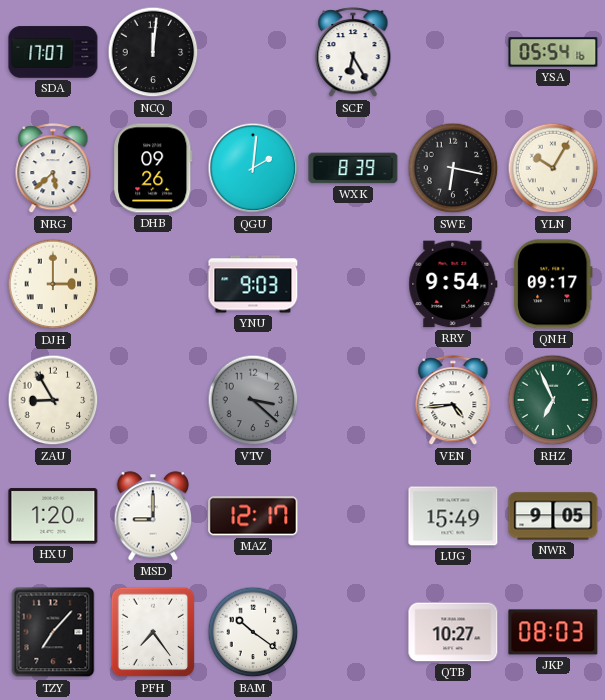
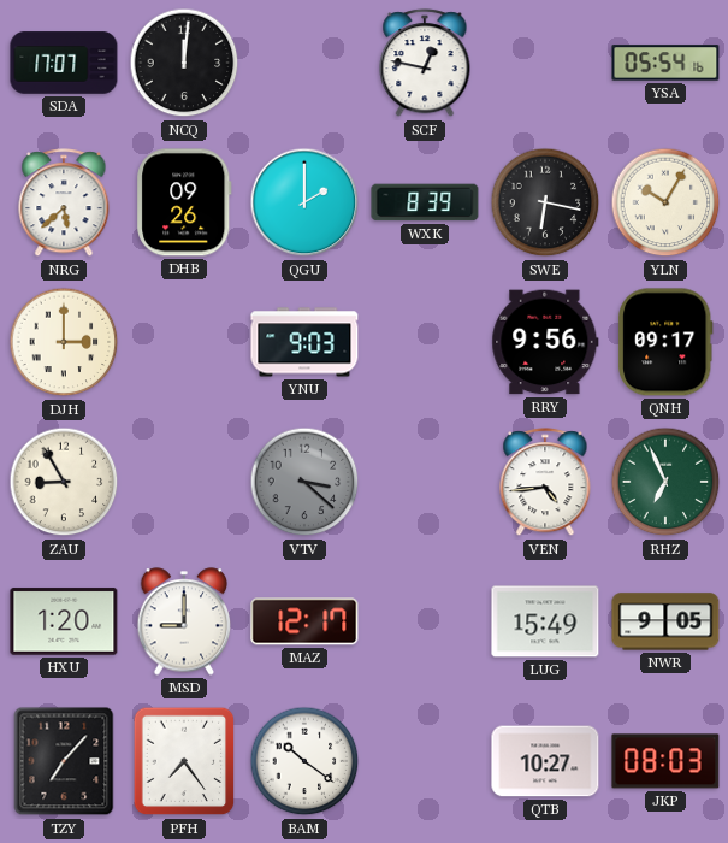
SCF: 6:25 -> 12:47
QGU: 2:01 -> 2:00
RRY: 9:54 -> 9:56
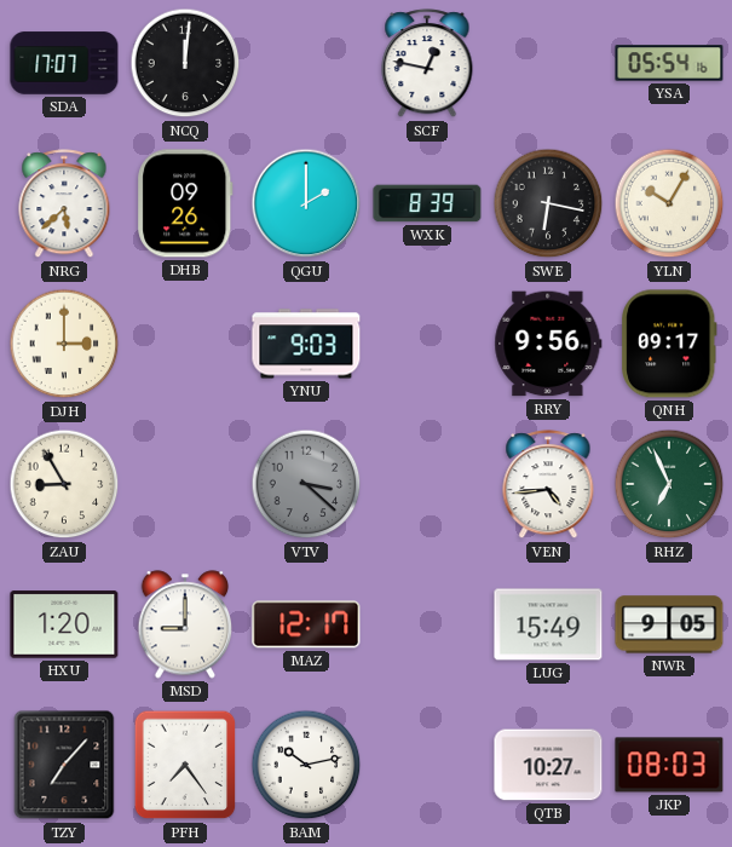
BAM: 10:21 -> 10:13
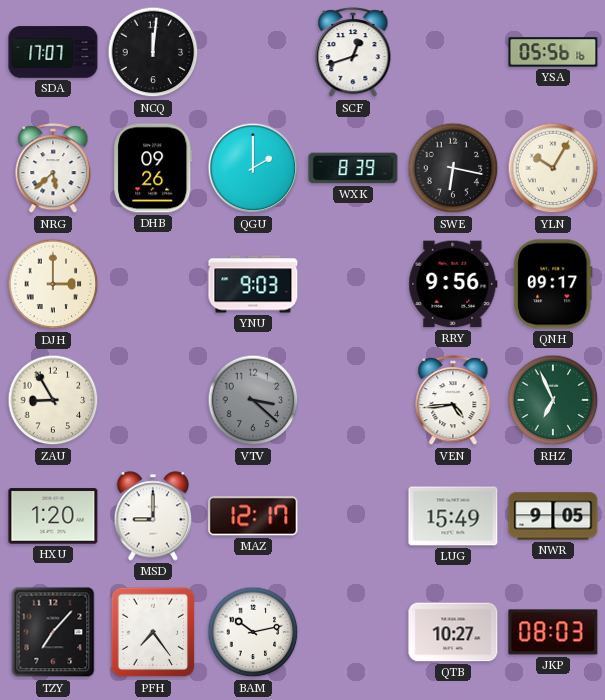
SCF: 12:47 -> 12:42
YSA: 05:54 -> 05:56
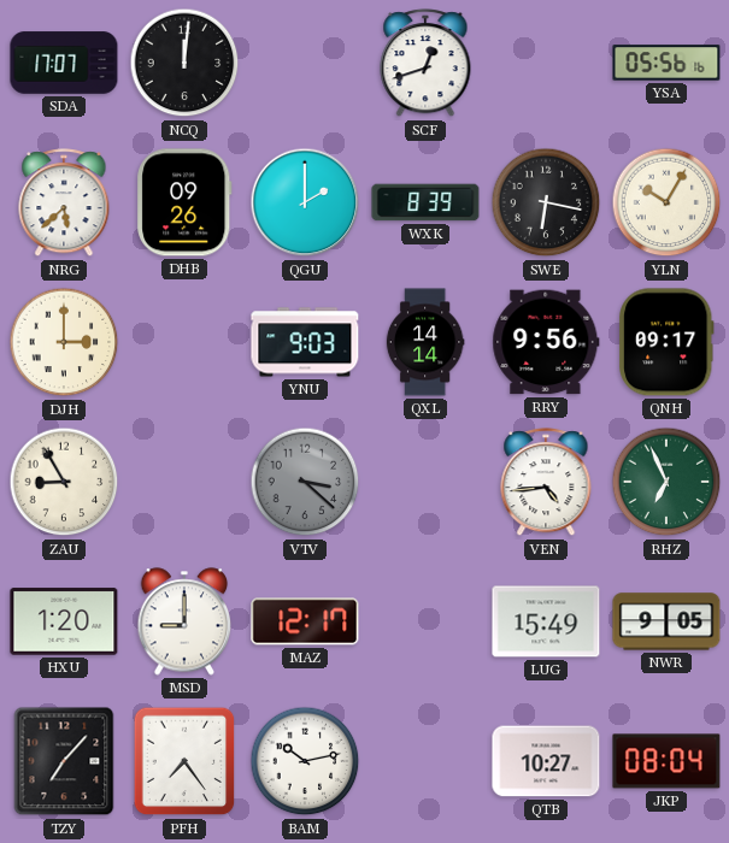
QXL: none -> 14:14
JKP: 08:03 -> 08:04
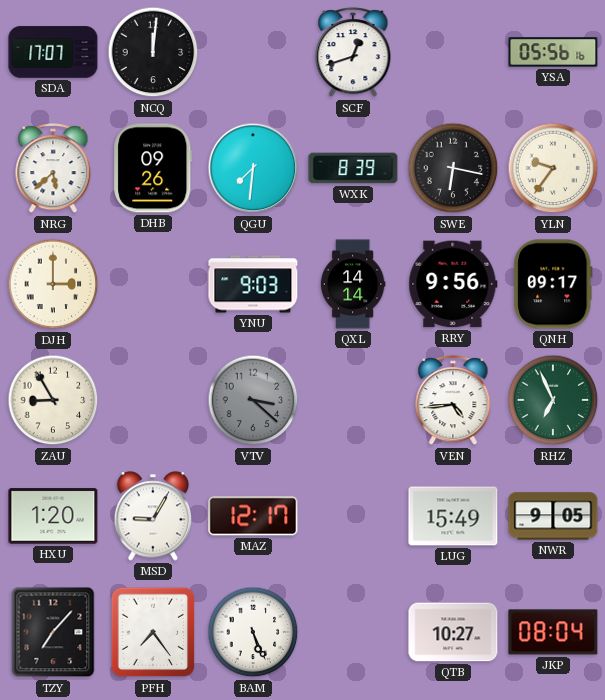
QGU: 2:00 -> 7:31
YLN: 10:05 -> 9:36
MSD: 9:00 -> 9:05
BAM: 10:13 -> 5:26
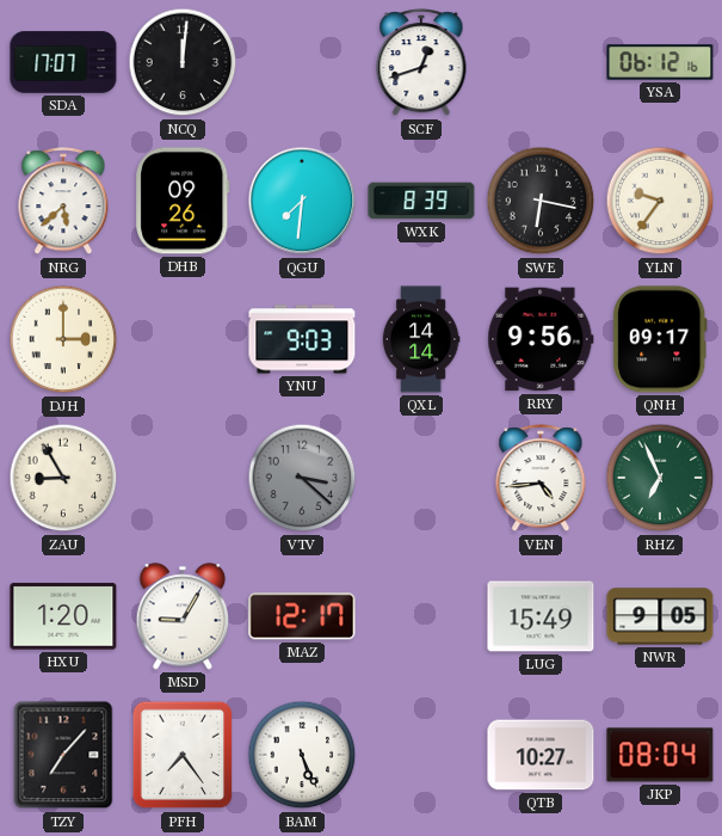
YSA: 05:56 -> 06:12
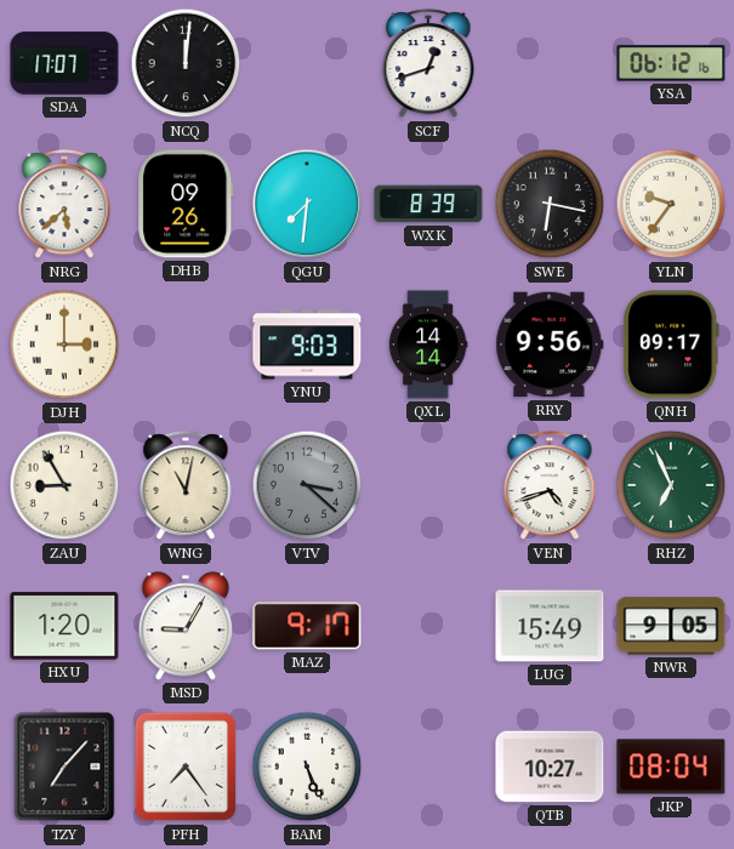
WNG: none -> 11:02
VEN: 4:44 -> 4:42
MAZ: 12:17 -> 9:17
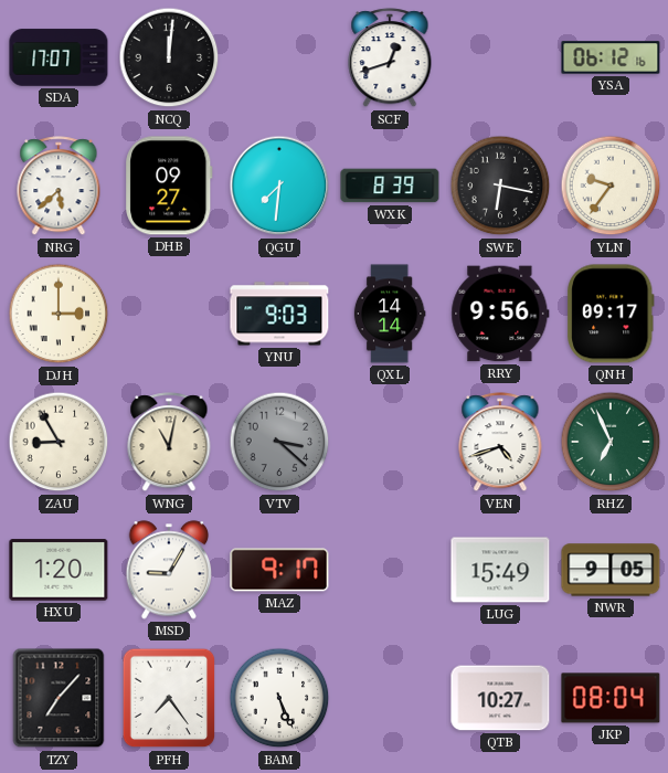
DHB: 09:26 -> 09:27
